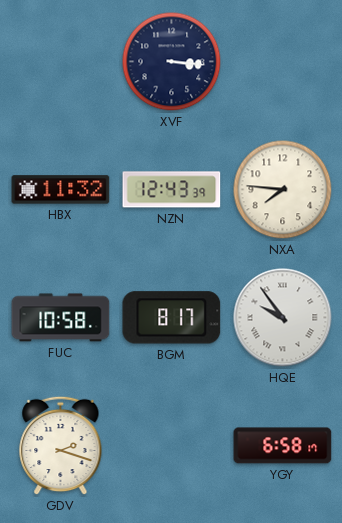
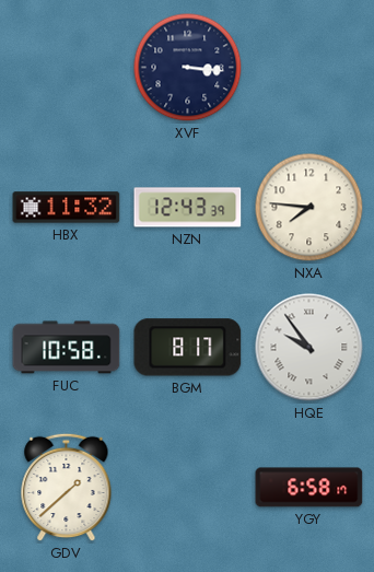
GDV: 2:18 -> 1:38
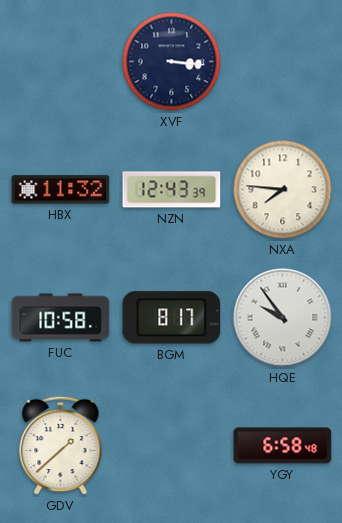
YGY: 6:58:17 -> 6:58:48
